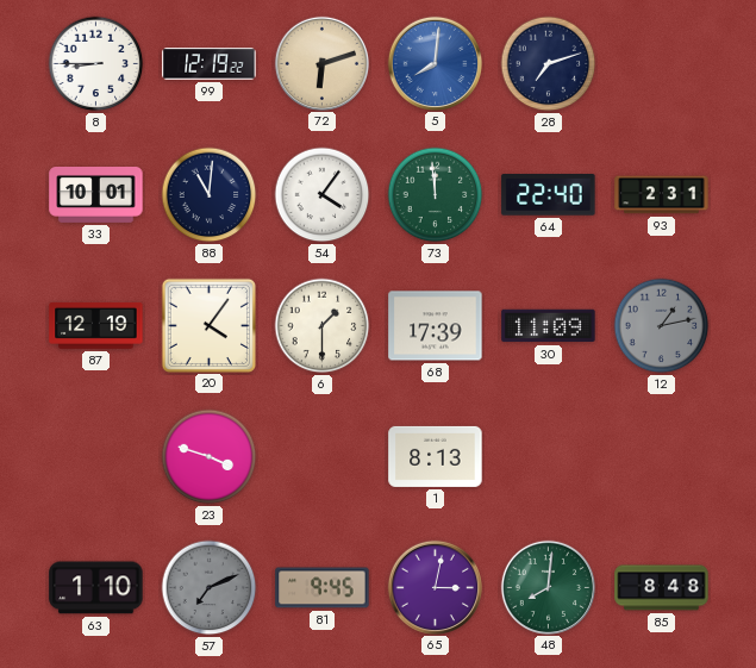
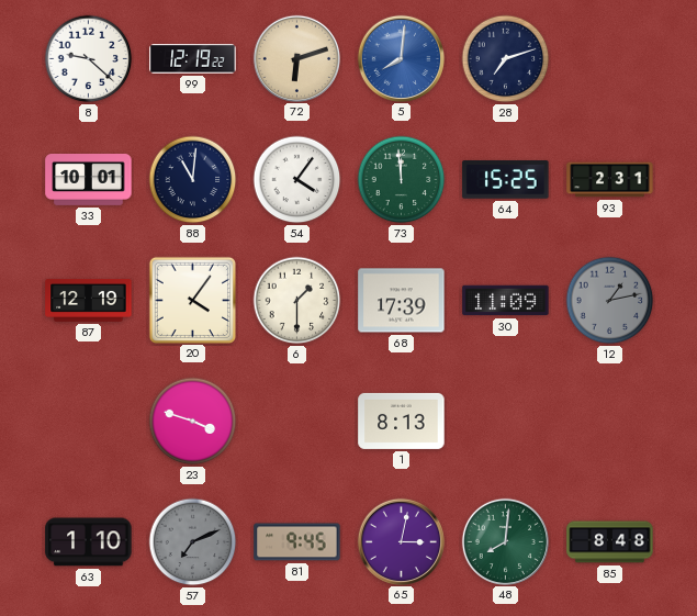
8: 8:45 -> 9:22
64: 22:40 -> 15:25
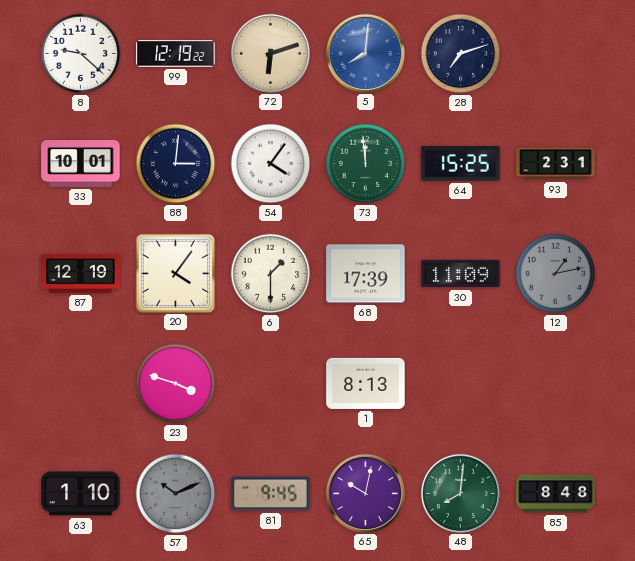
88: 11:01 -> 3:01
57: 7:11 -> 10:11
65: 3:02 -> 10:02
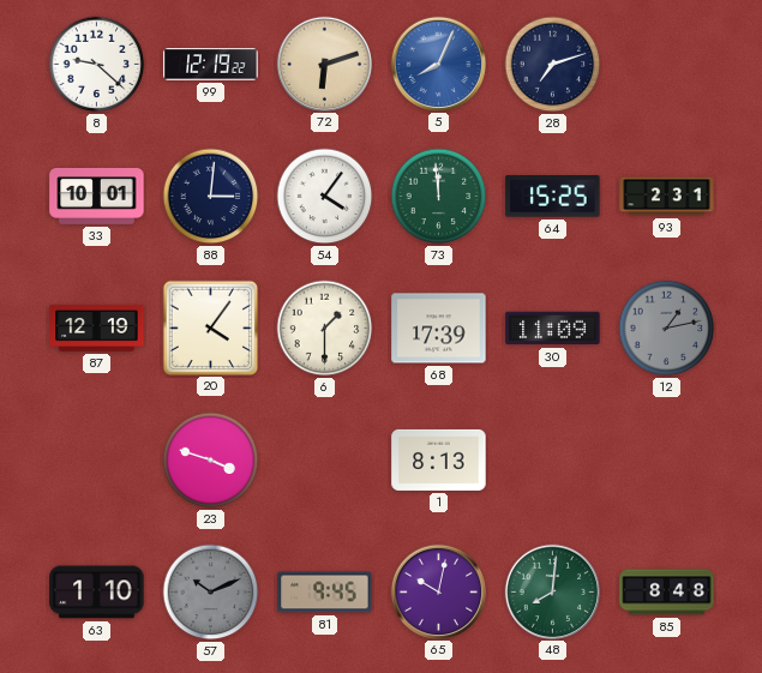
5: 8:01 -> 8:04
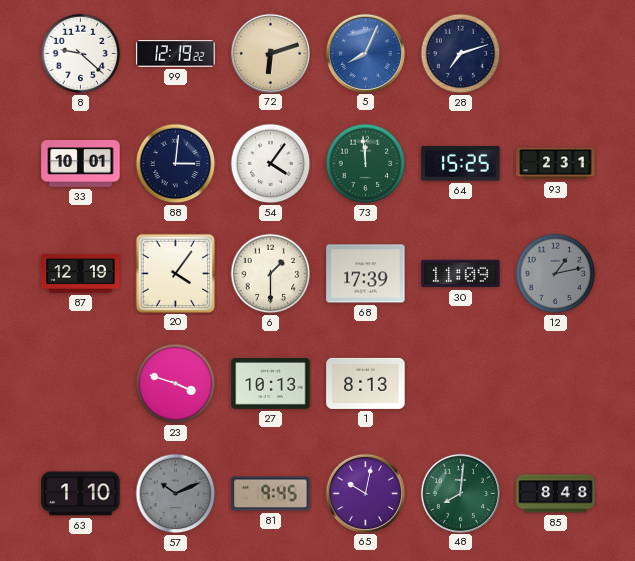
27: none -> 10:13
